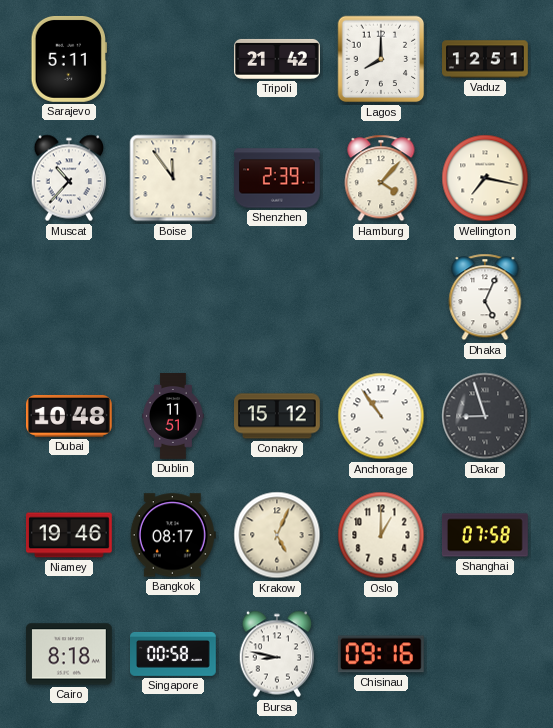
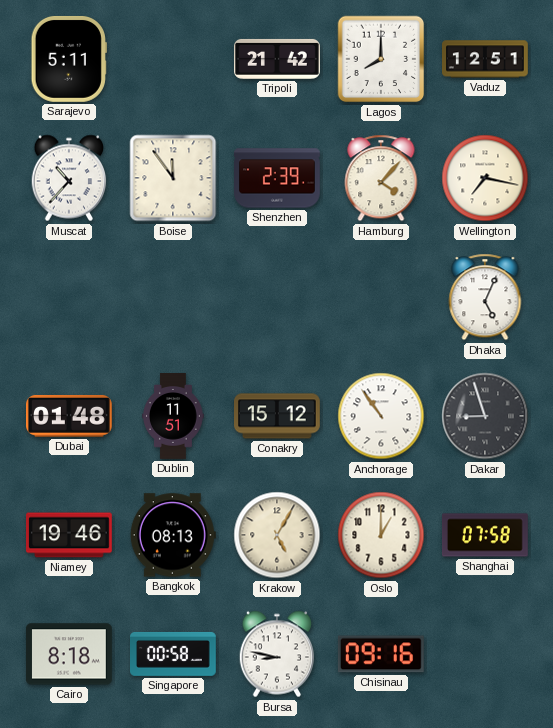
Dubai: 10:48 -> 01:48
Bangkok: 08:17 -> 08:13
Krakow: 5:04 -> 5:05
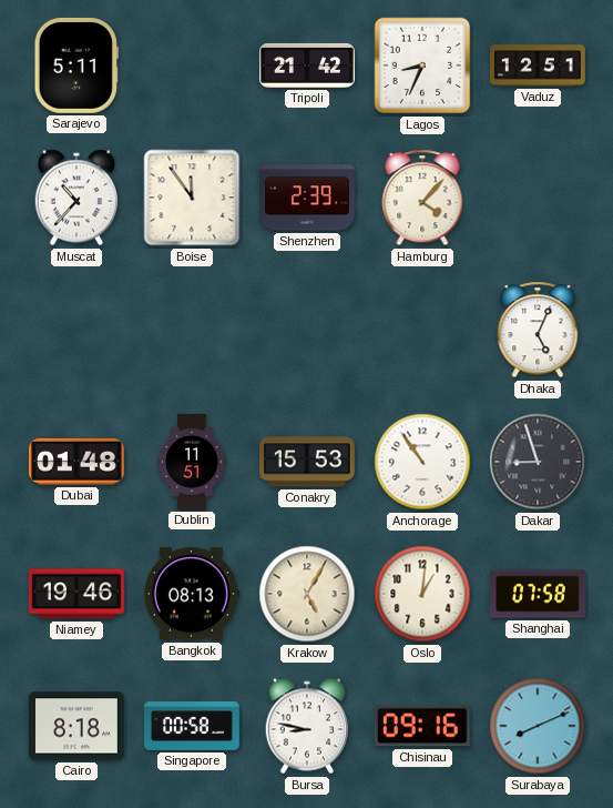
Lagos: 8:00 -> 8:34
Wellington: 7:17 -> none
Conakry: 15:12 -> 15:53
Oslo: 1:00 -> 1:01
Surabaya: none -> 8:11
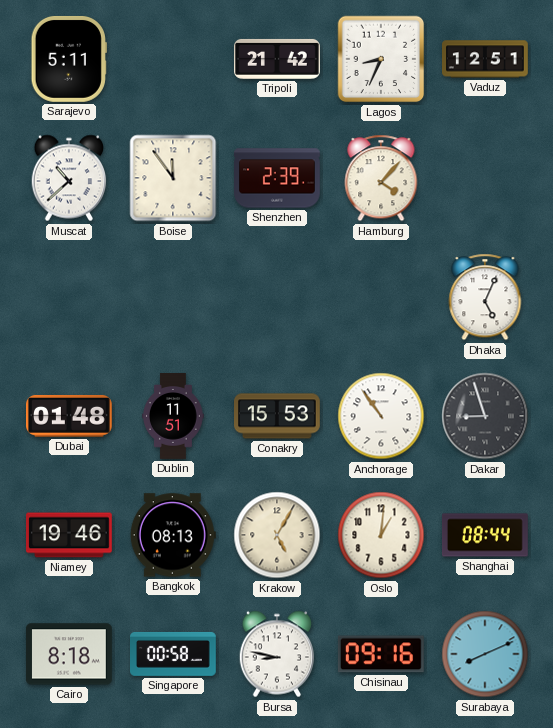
Muscat: 10:37 -> 10:38
Shanghai: 07:58 -> 08:44
